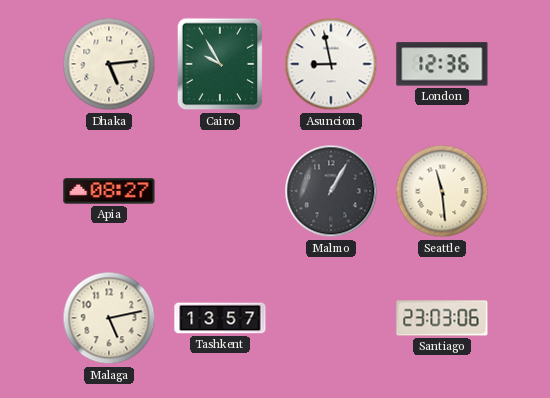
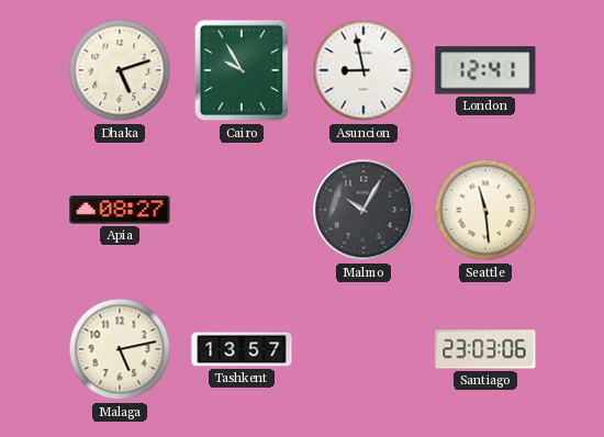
Dhaka: 5:14 -> 5:12
London: 12:36 -> 12:41
Malmo: 1:05 -> 10:05
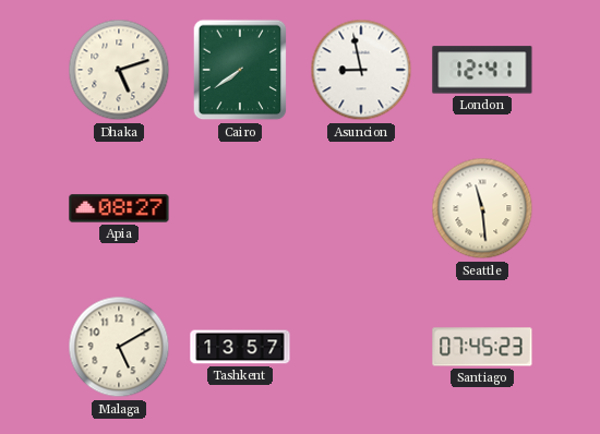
Cairo: 9:55 -> 7:39
Malmo: 10:05 -> none
Malaga: 5:13 -> 5:10
Santiago: 23:03 -> 07:45
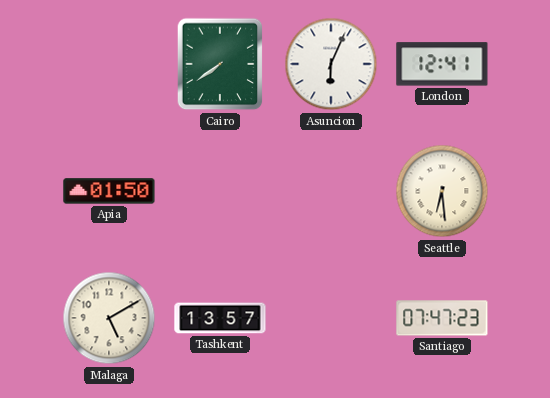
Dhaka: 5:12 -> none
Asuncion: 8:58 -> 6:04
Apia: 08:27 -> 01:50
Seattle: 11:29 -> 6:29
Santiago: 07:45 -> 07:47
